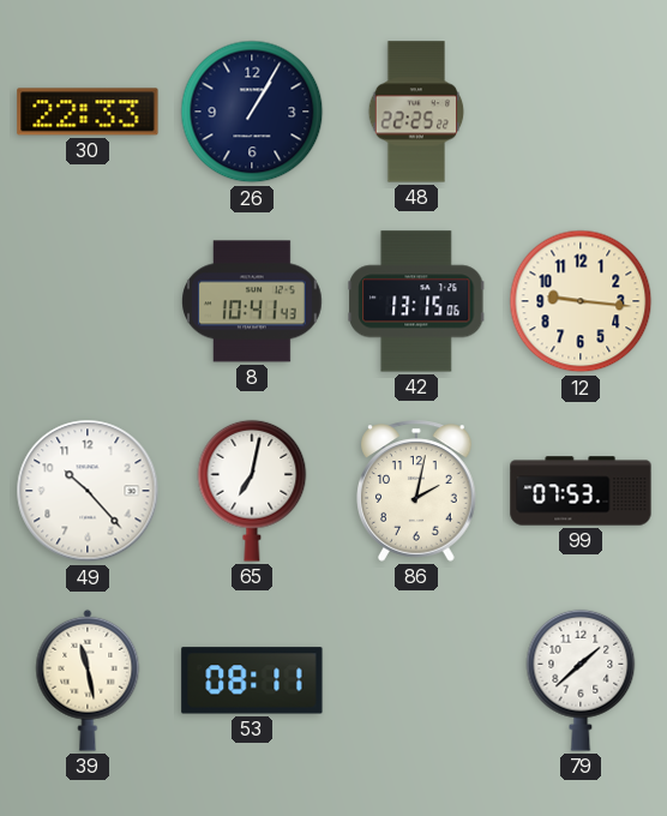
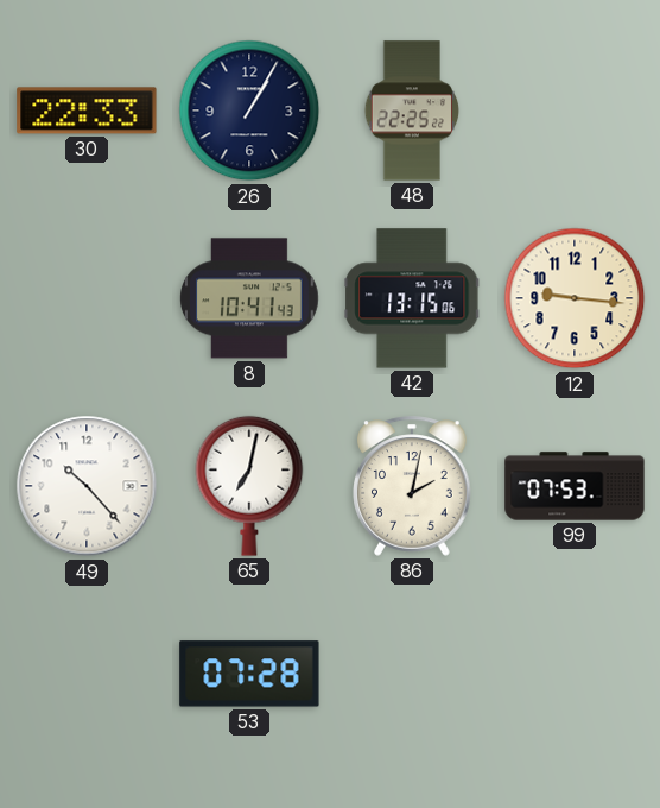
39: 11:28 -> none
53: 08:11 -> 07:28
79: 1:38 -> none
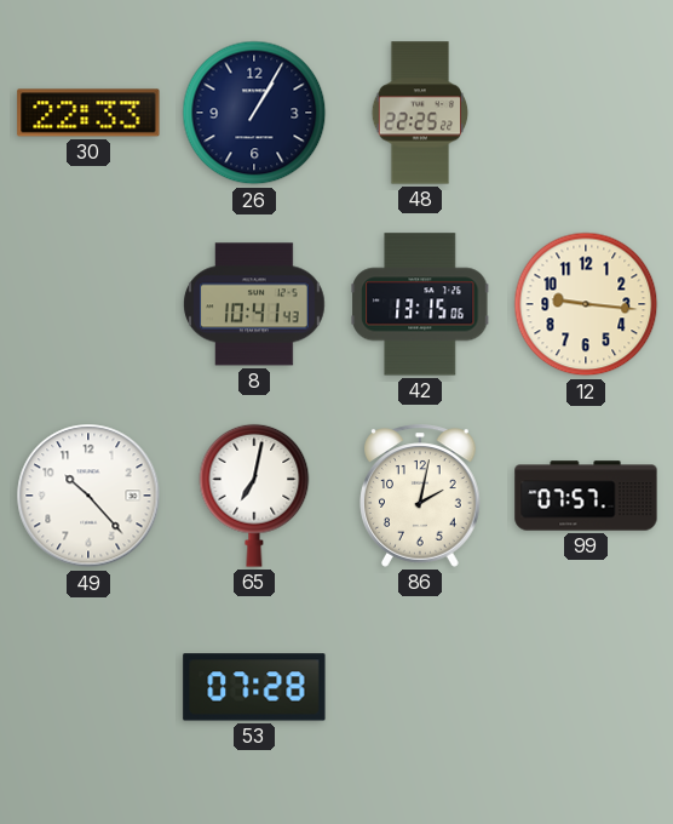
99: 07:53 -> 07:57
